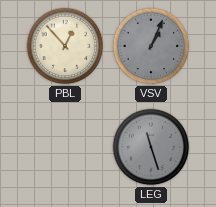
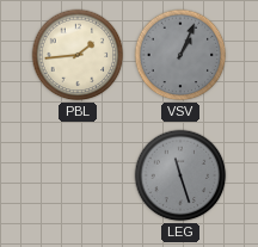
PBL: 12:53 -> 1:44
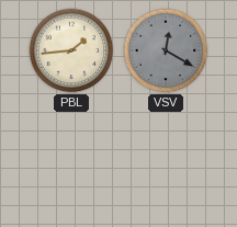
VSV: 1:04 -> 12:20
LEG: 11:27 -> none
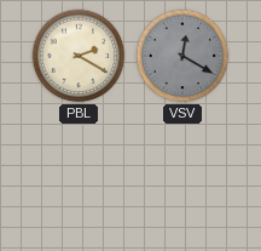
PBL: 1:44 -> 2:20
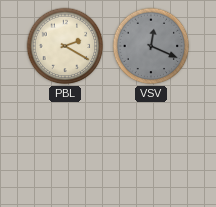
VSV: 12:20 -> 12:19
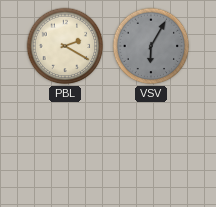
VSV: 12:19 -> 6:05
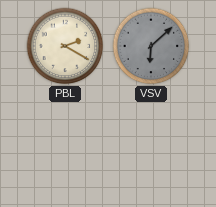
VSV: 6:05 -> 6:08
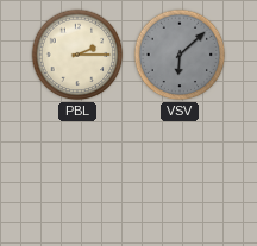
PBL: 2:20 -> 2:15
